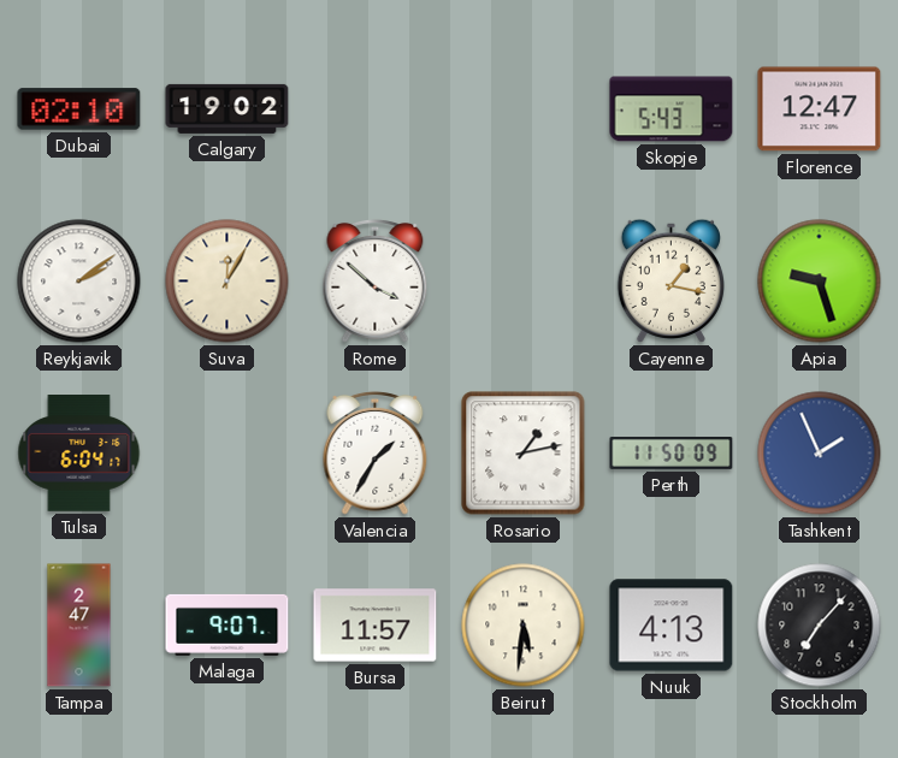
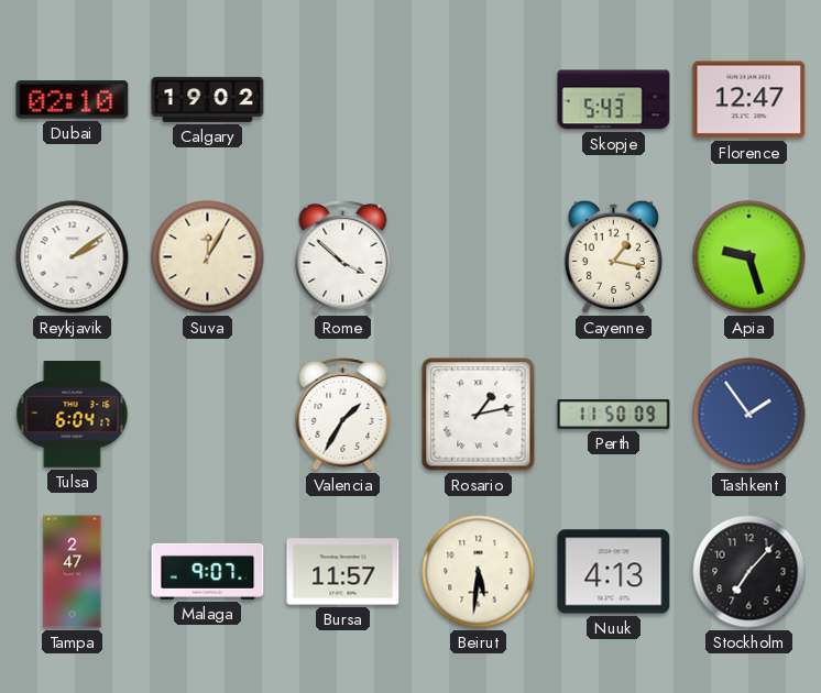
Tashkent: 1:56 -> 1:54
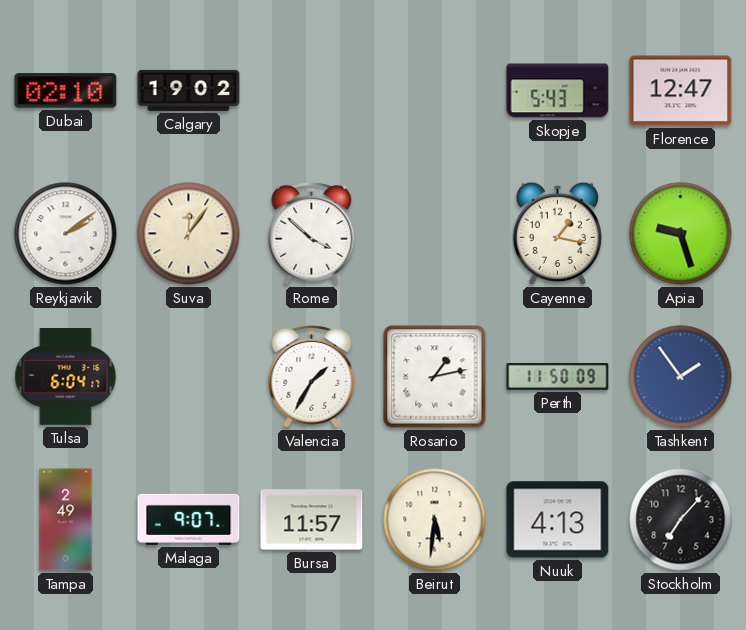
Suva: 12:05 -> 12:06
Tampa: 2:47 -> 2:49
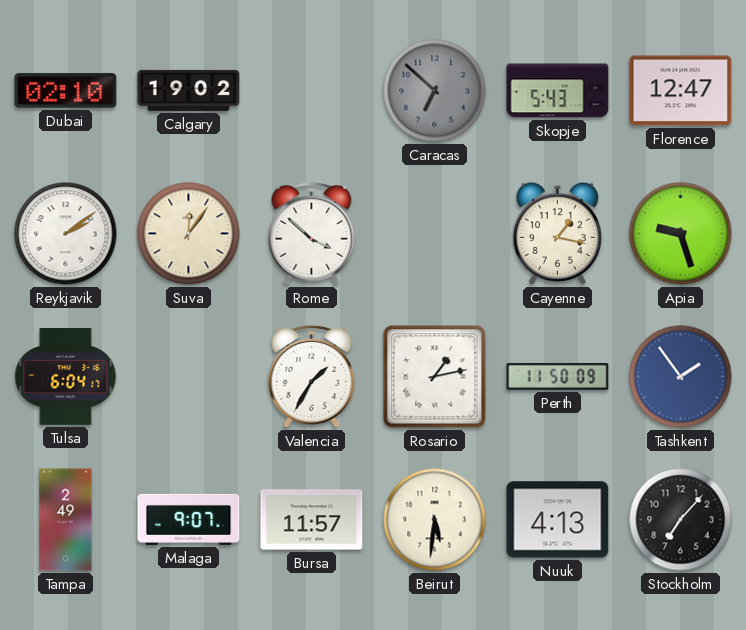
Caracas: none -> 6:52
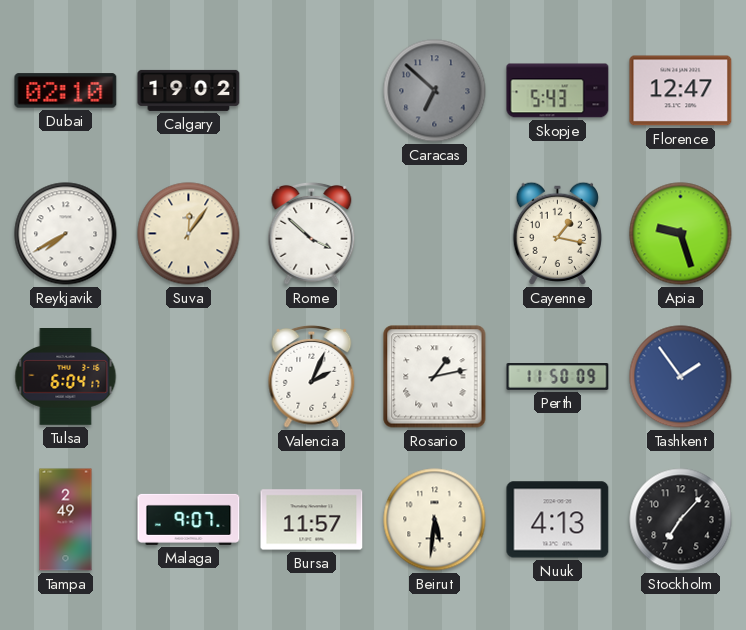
Reykjavik: 2:09 -> 7:40
Valencia: 1:35 -> 2:04
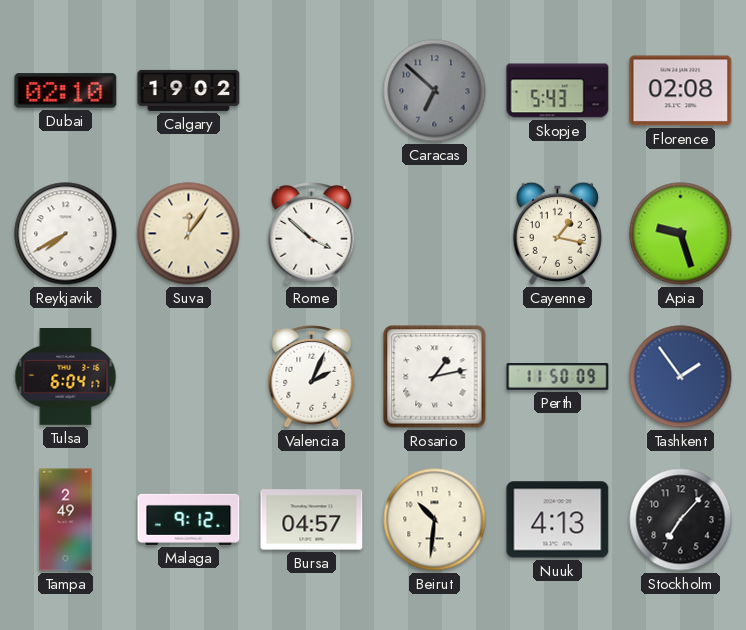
Florence: 12:47 -> 02:08
Malaga: 9:07 -> 9:12
Bursa: 11:57 -> 04:57
Beirut: 5:31 -> 10:31
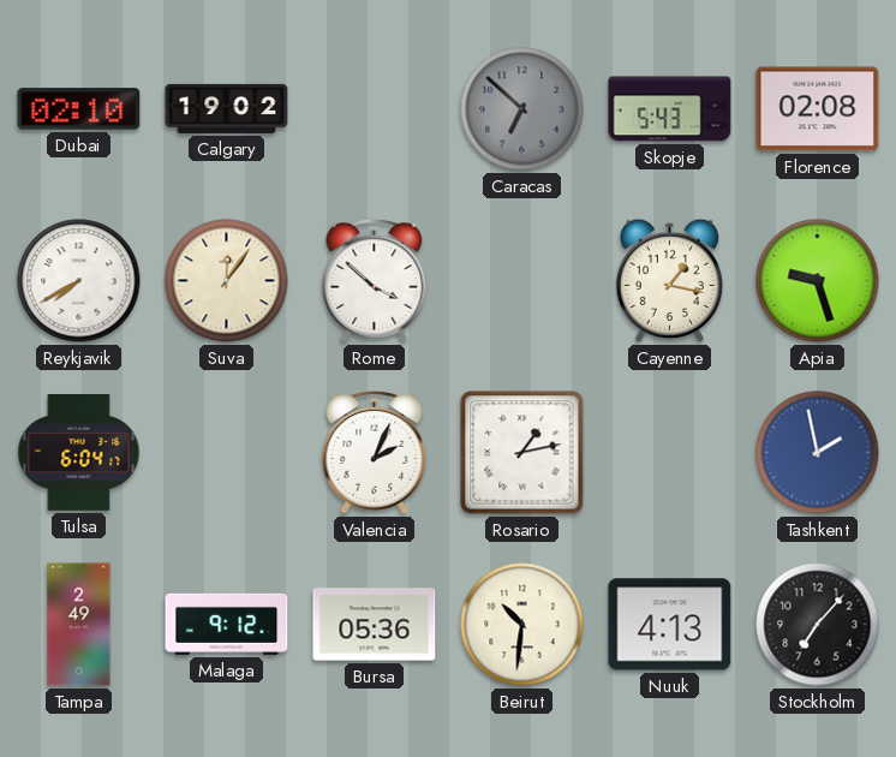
Perth: 11:50 -> none
Tashkent: 1:54 -> 1:58
Bursa: 04:57 -> 05:36
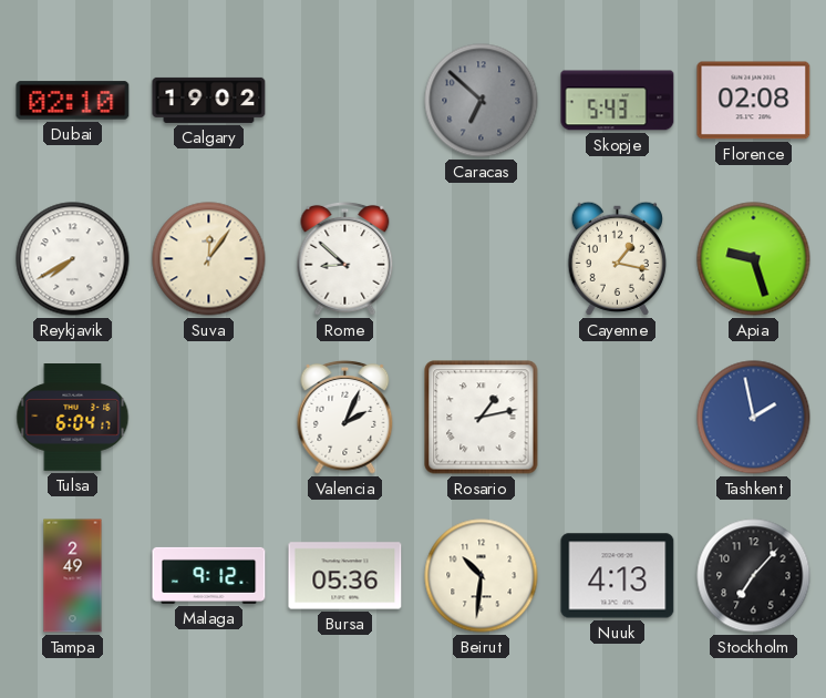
Rome: 3:52 -> 8:52
